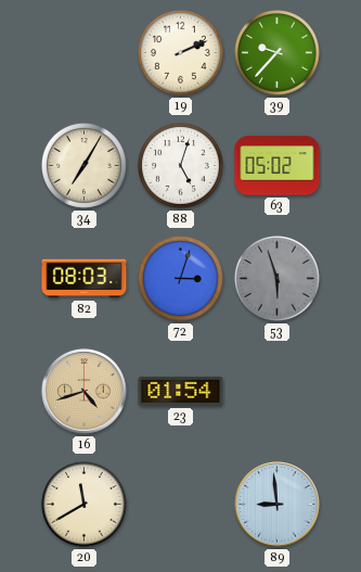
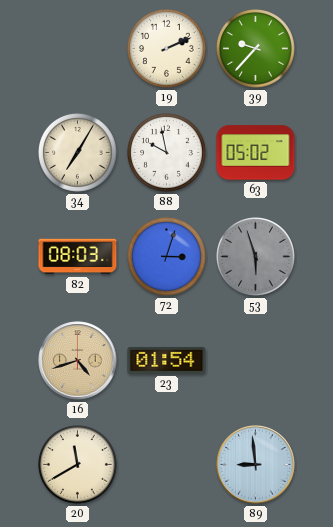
88: 5:03 -> 9:58
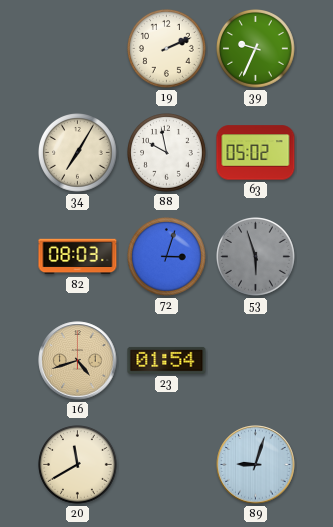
39: 9:37 -> 9:34
89: 8:59 -> 9:03
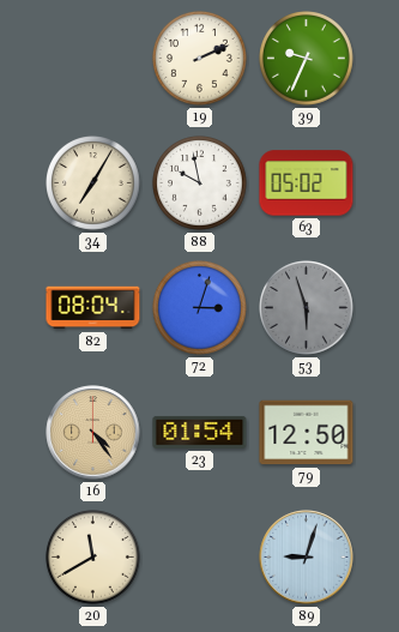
82: 08:03 -> 08:04
16: 4:42 -> 4:24
79: none -> 12:50
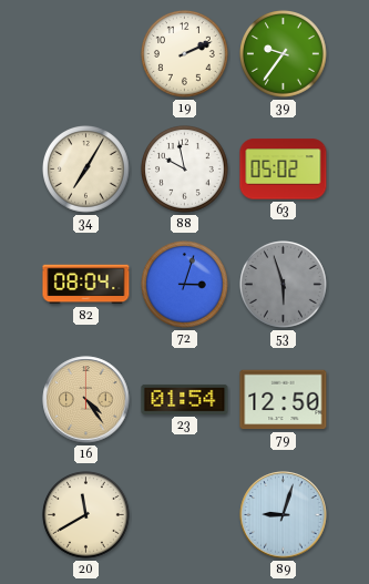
39: 9:34 -> 9:36
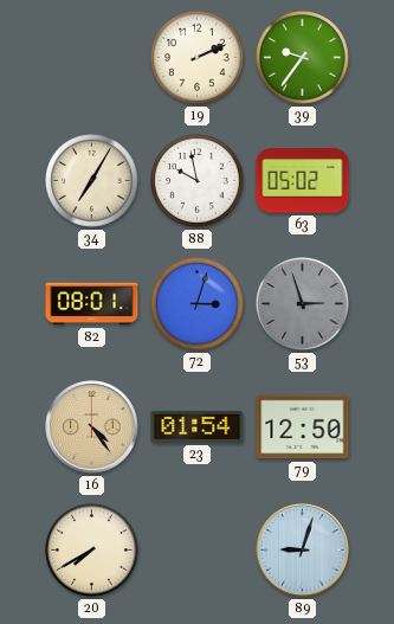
82: 08:04 -> 08:01
53: 5:57 -> 2:57
20: 11:40 -> 7:40
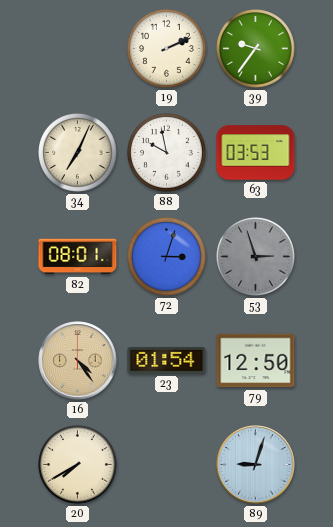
34: 7:05 -> 7:04
63: 05:02 -> 03:53
